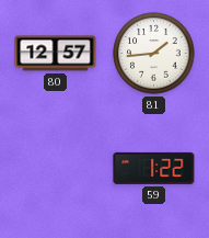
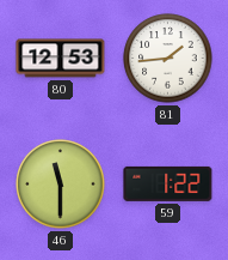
80: 12:57 -> 12:53
46: none -> 11:30
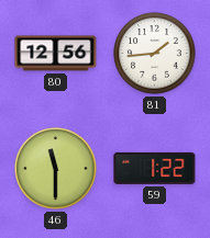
80: 12:53 -> 12:56
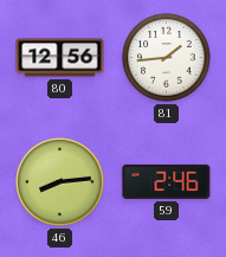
46: 11:30 -> 8:14
59: 1:22 -> 2:46
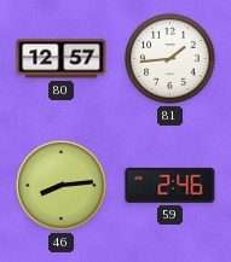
80: 12:56 -> 12:57
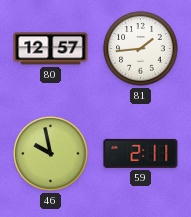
46: 8:14 -> 9:58
59: 2:46 -> 2:11
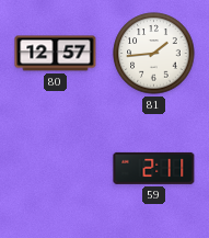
46: 9:58 -> none
